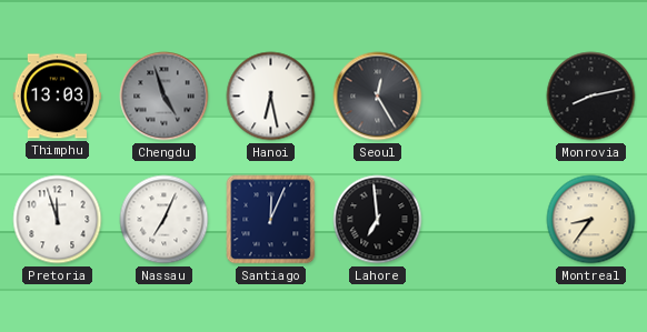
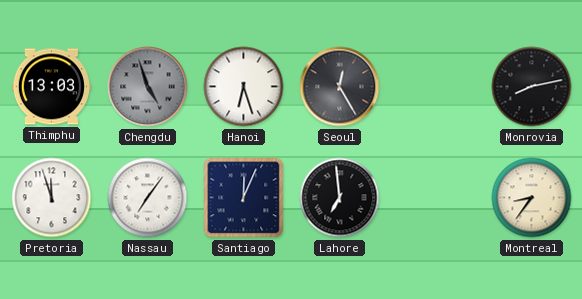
Hanoi: 6:28 -> 6:27
Nassau: 7:04 -> 7:06
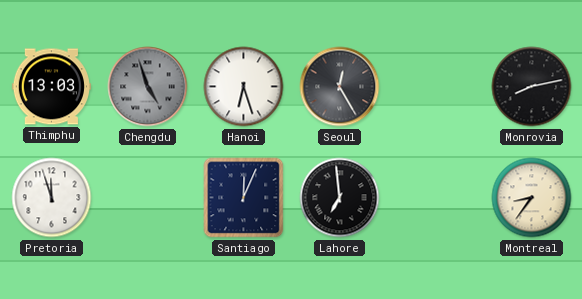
Nassau: 7:06 -> none
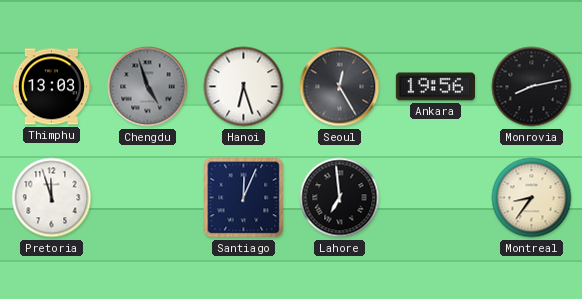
Ankara: none -> 19:56
